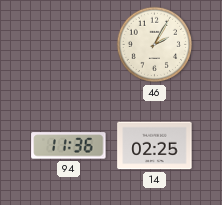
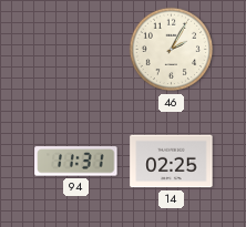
94: 11:36 -> 11:31
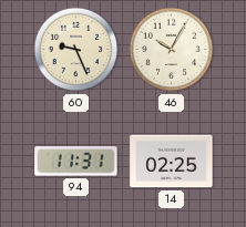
60: none -> 9:26
46: 2:05 -> 10:05
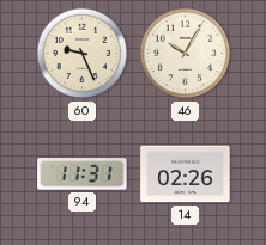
14: 02:25 -> 02:26
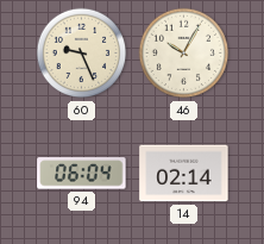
94: 11:31 -> 06:04
14: 02:26 -> 02:14
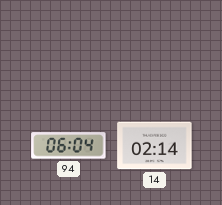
60: 9:26 -> none
46: 10:05 -> none
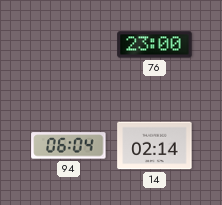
76: none -> 23:00
